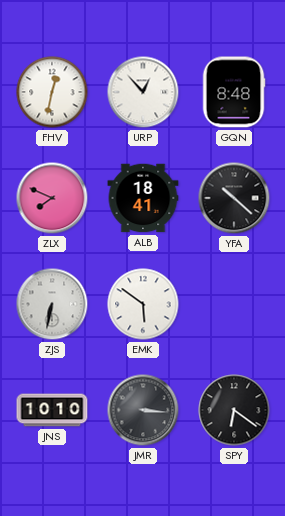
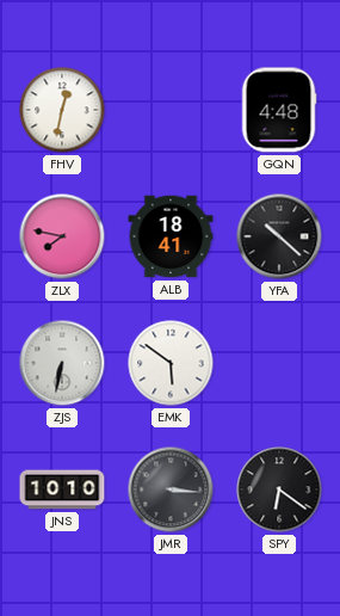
URP: 12:53 -> none
GQN: 8:48 -> 4:48
ZLX: 7:49 -> 7:47
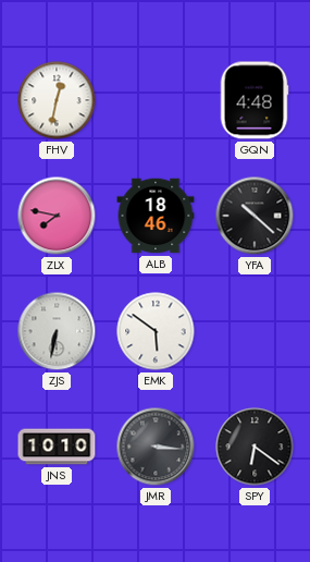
ALB: 18:41 -> 18:46
